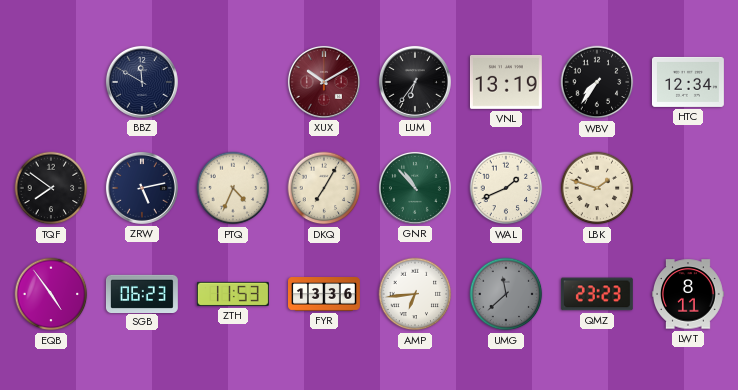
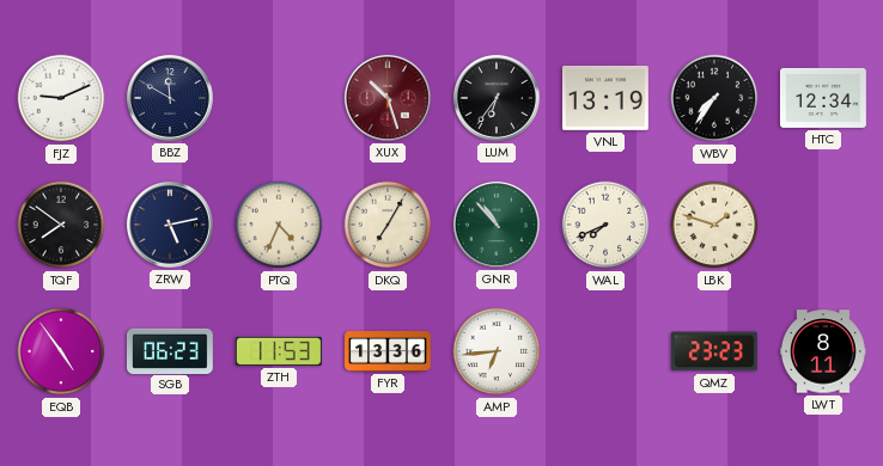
FJZ: none -> 9:11
XUX: 10:10 -> 10:27
WAL: 1:41 -> 7:41
UMG: 11:38 -> none
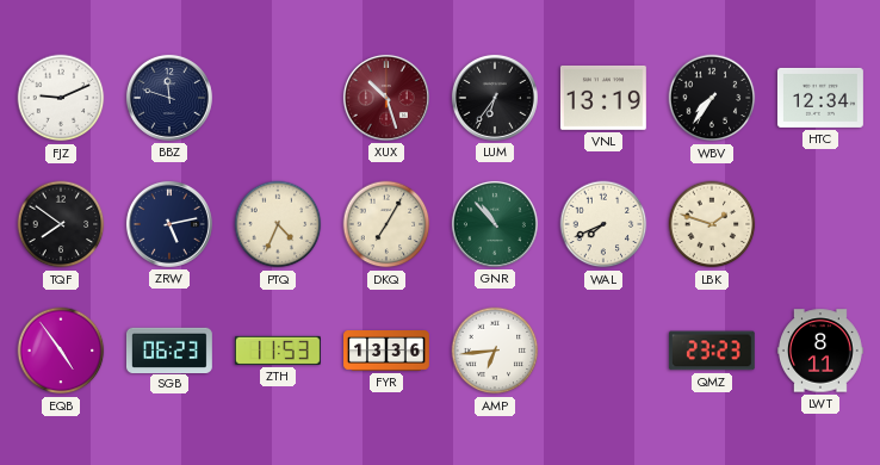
BBZ: 11:50 -> 11:48
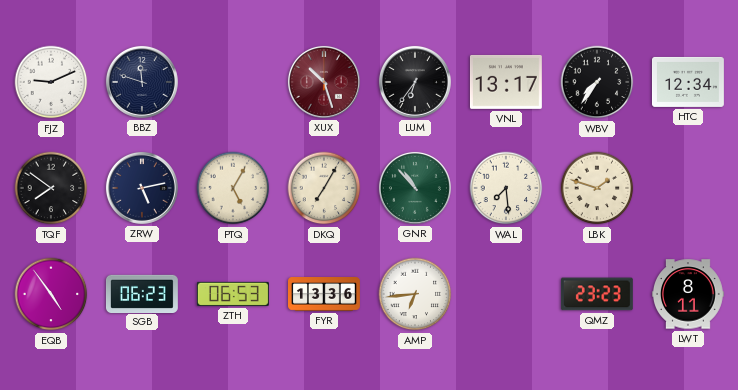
VNL: 13:19 -> 13:17
PTQ: 4:34 -> 5:05
WAL: 7:41 -> 7:29
ZTH: 11:53 -> 06:53
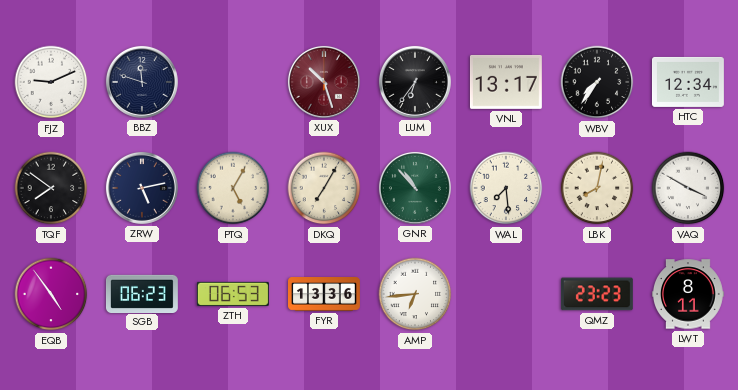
LBK: 1:48 -> 8:02
VAQ: none -> 3:50
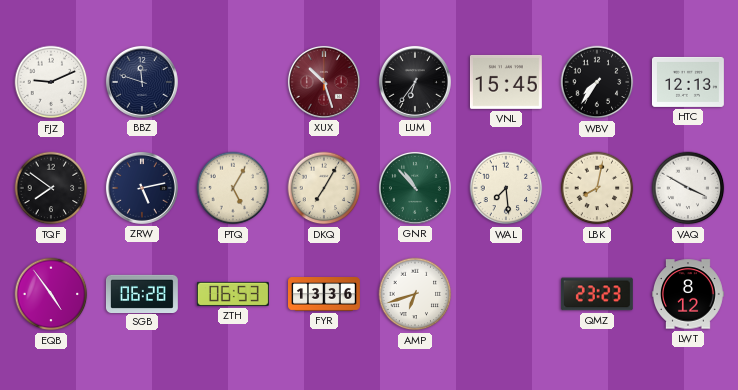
VNL: 13:17 -> 15:45
HTC: 12:34 -> 12:13
SGB: 06:23 -> 06:28
AMP: 6:44 -> 6:42
LWT: 8:11 -> 8:12
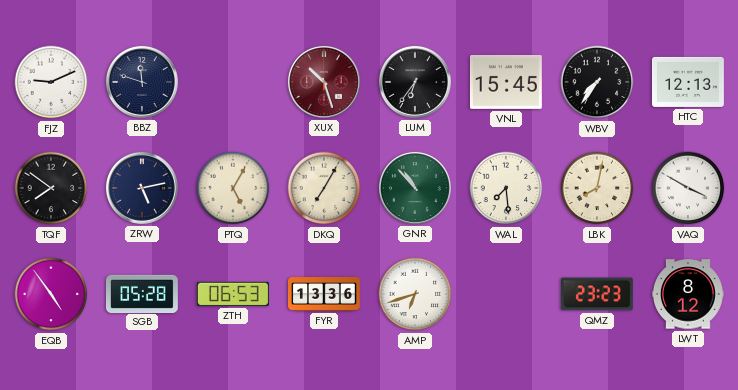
SGB: 06:28 -> 05:28
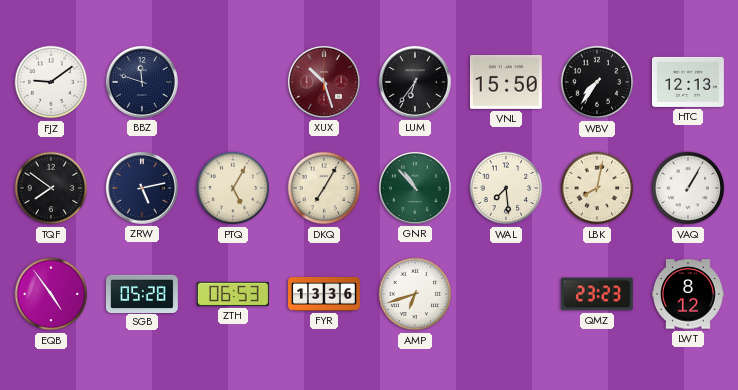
FJZ: 9:11 -> 9:09
VNL: 15:45 -> 15:50
VAQ: 3:50 -> 1:05
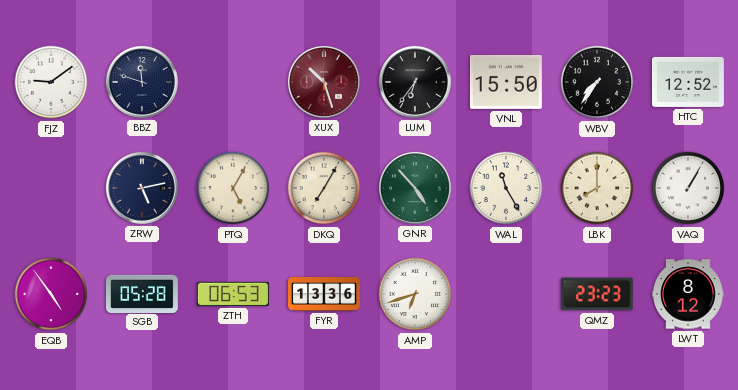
HTC: 12:13 -> 12:52
TQF: 7:51 -> none
GNR: 10:53 -> 4:53
WAL: 7:29 -> 11:25
LBK: 8:02 -> 8:00
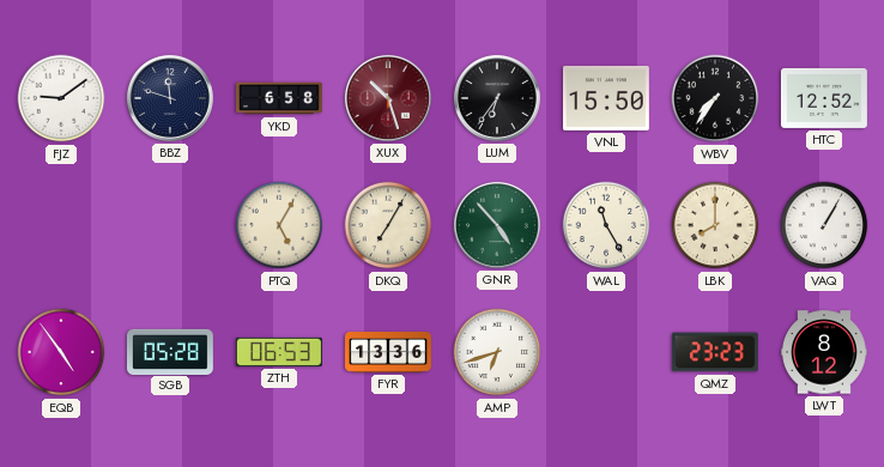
YKD: none -> 6:58
ZRW: 5:13 -> none
